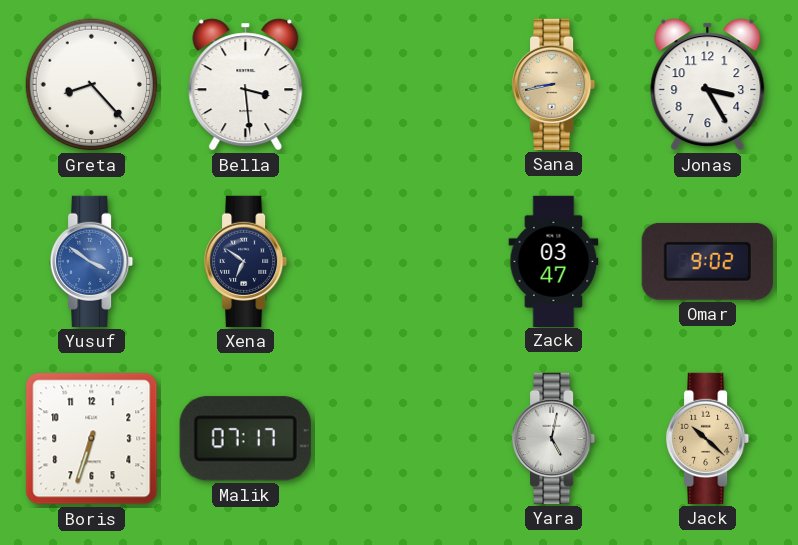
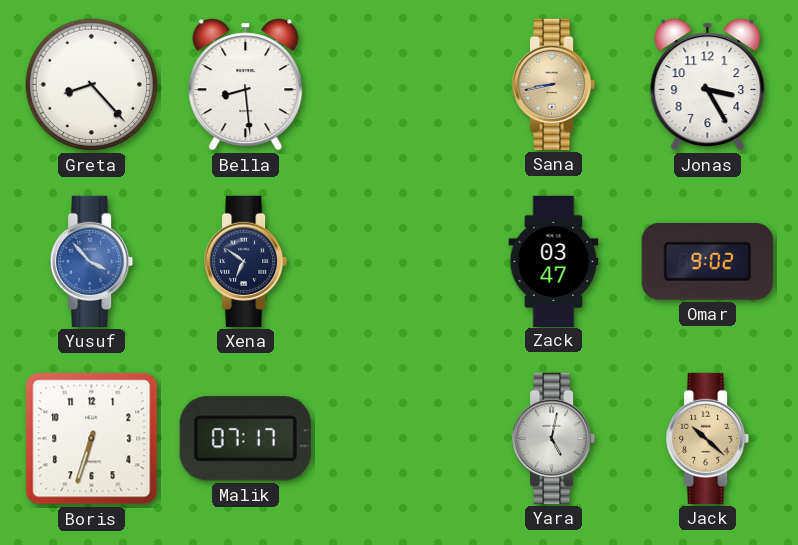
Bella: 3:29 -> 8:29
Yusuf: 3:51 -> 3:53
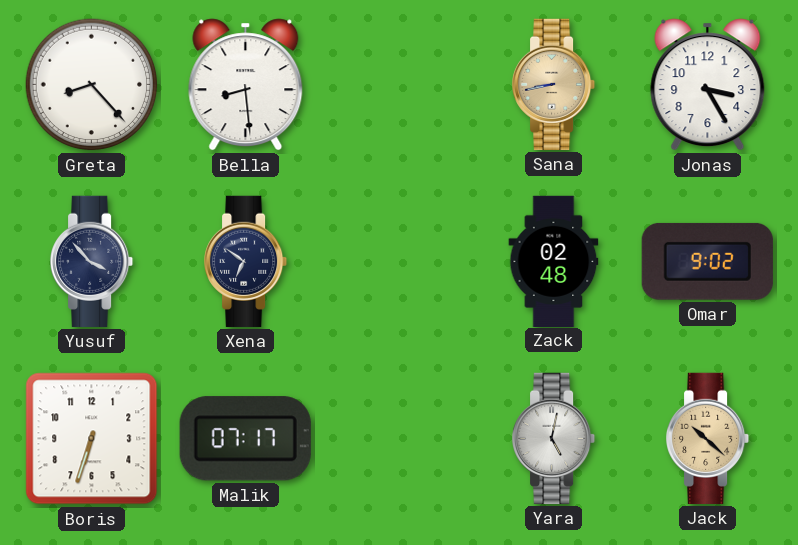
Yusuf dial: blue -> navy
Zack: 03:47 -> 02:48
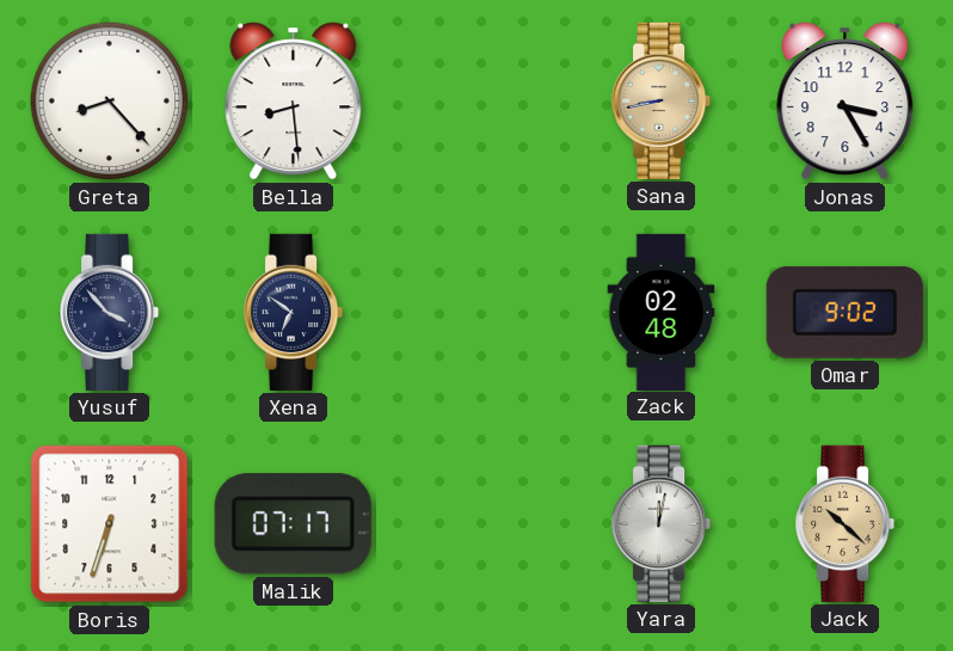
Yara: 5:02 -> 12:02
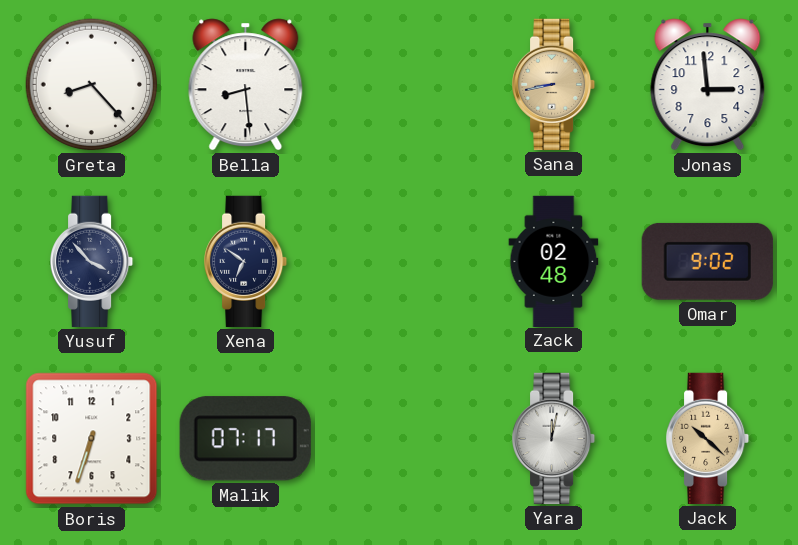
Jonas: 3:25 -> 2:59
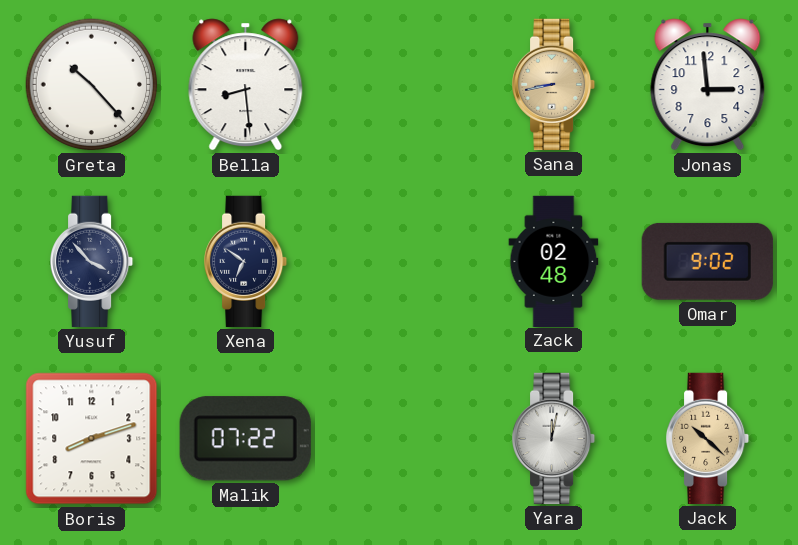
Greta: 8:23 -> 10:23
Boris: 6:33 -> 8:12
Malik: 07:17 -> 07:22
